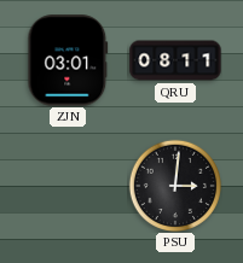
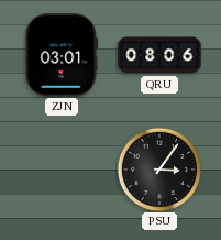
QRU: 08:11 -> 08:06
PSU: 3:01 -> 3:06
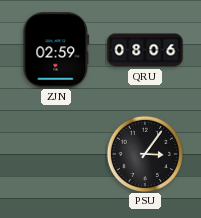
ZJN: 03:01 -> 02:59
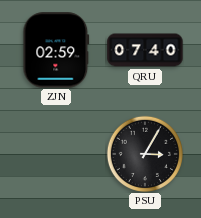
QRU: 08:06 -> 07:40
PSU: 3:06 -> 3:05
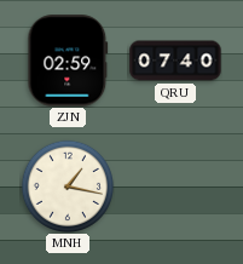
MNH: none -> 1:17
PSU: 3:05 -> none
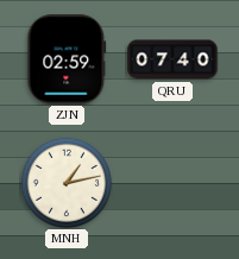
MNH: 1:17 -> 1:13
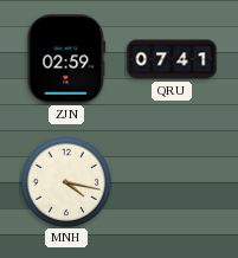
QRU: 07:40 -> 07:41
MNH: 1:13 -> 4:17
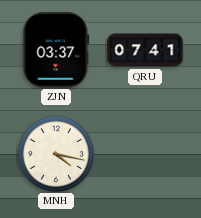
ZJN: 02:59 -> 03:37
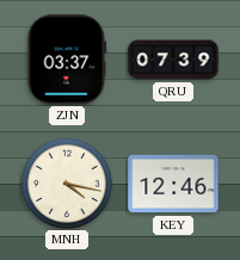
QRU: 07:41 -> 07:39
KEY: none -> 12:46
